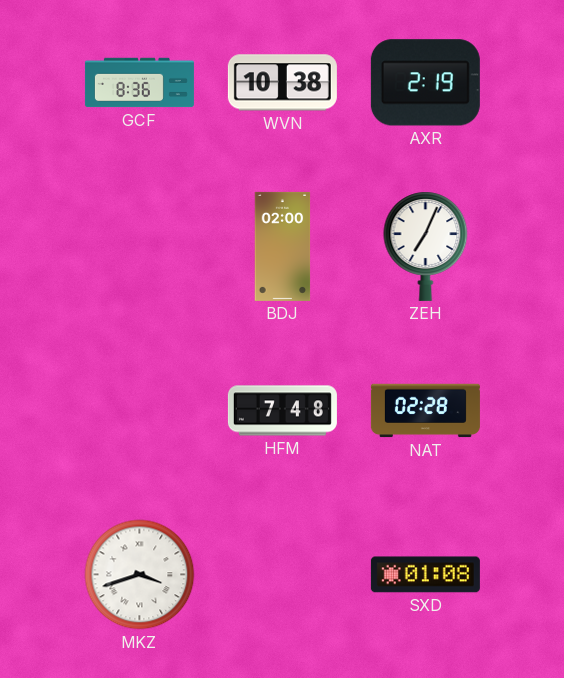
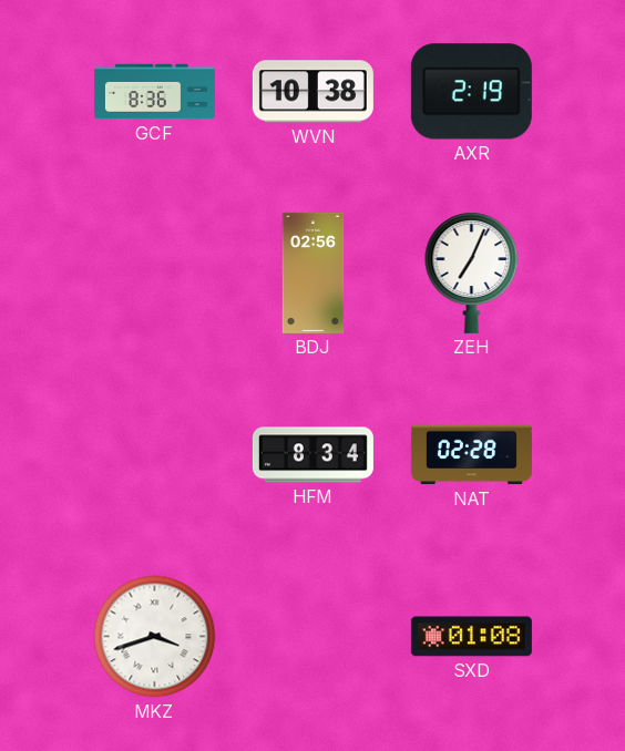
BDJ: 02:00 -> 02:56
HFM: 7:48 -> 8:34
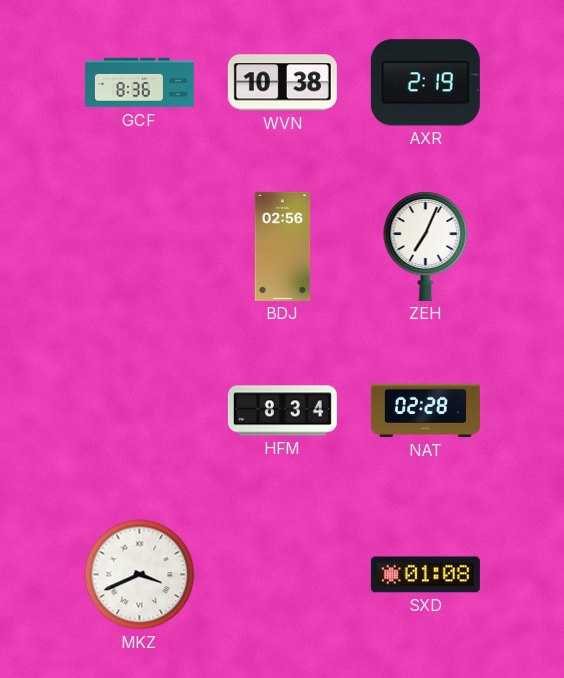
MKZ: 3:42 -> 3:41
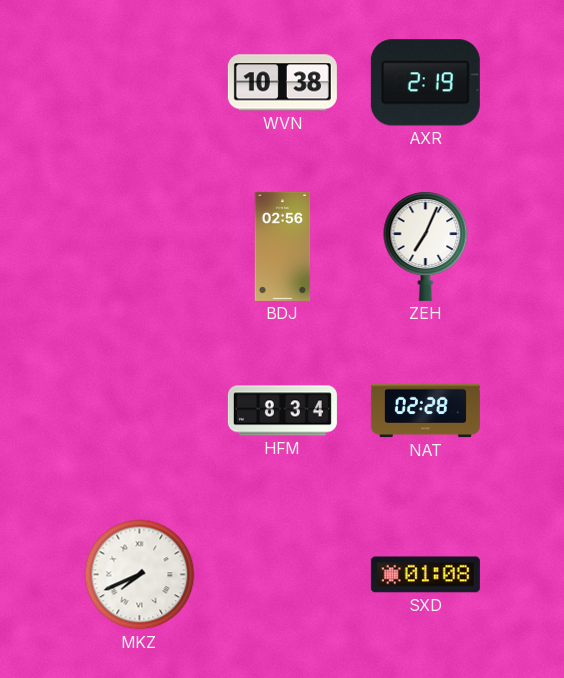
GCF: 8:36 -> none
MKZ: 3:41 -> 7:41
